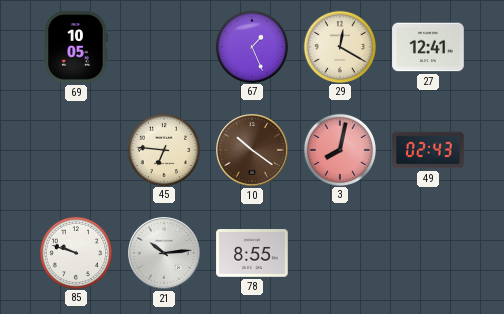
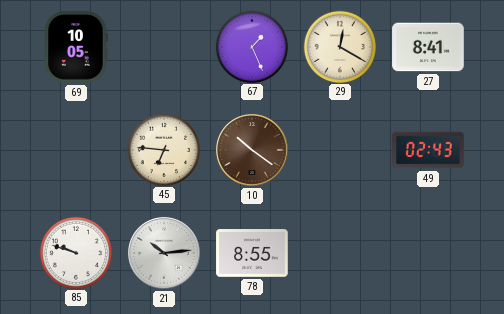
27: 12:41 -> 8:41
3: 8:02 -> none
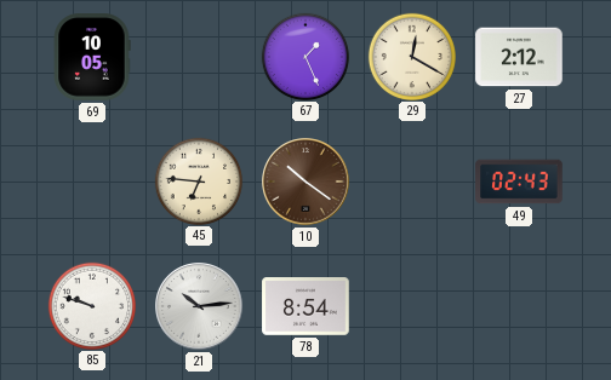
27: 8:41 -> 2:12
78: 8:55 -> 8:54
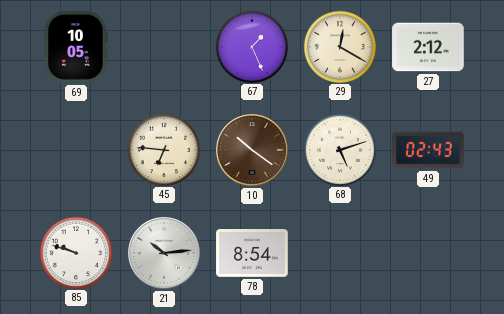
68: none -> 5:12
